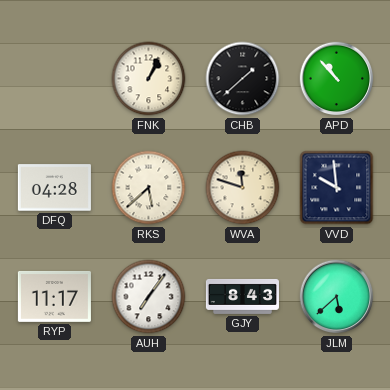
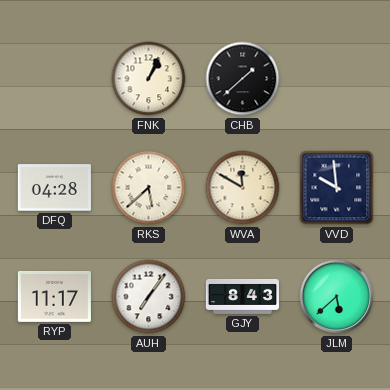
APD: 10:53 -> none
WVA: 11:48 -> 11:50
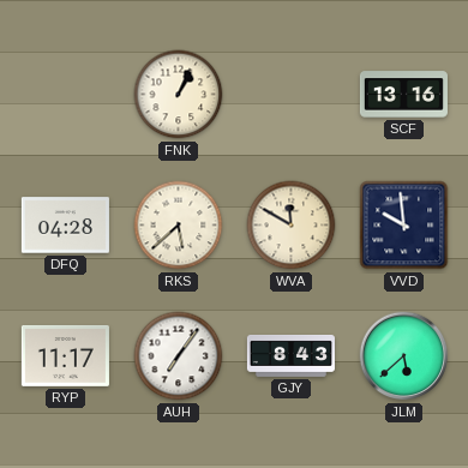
CHB: 1:38 -> none
SCF: none -> 13:16
